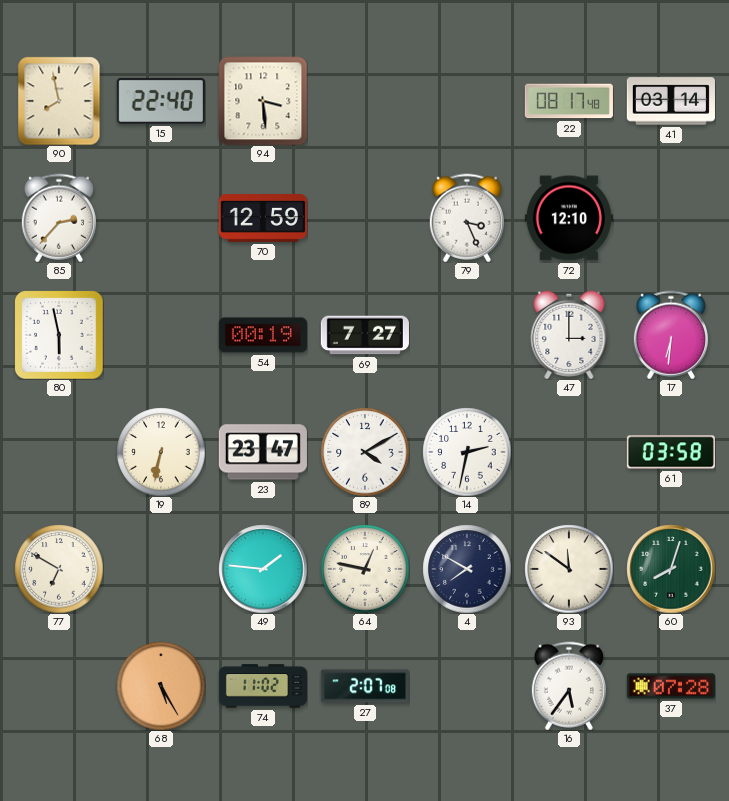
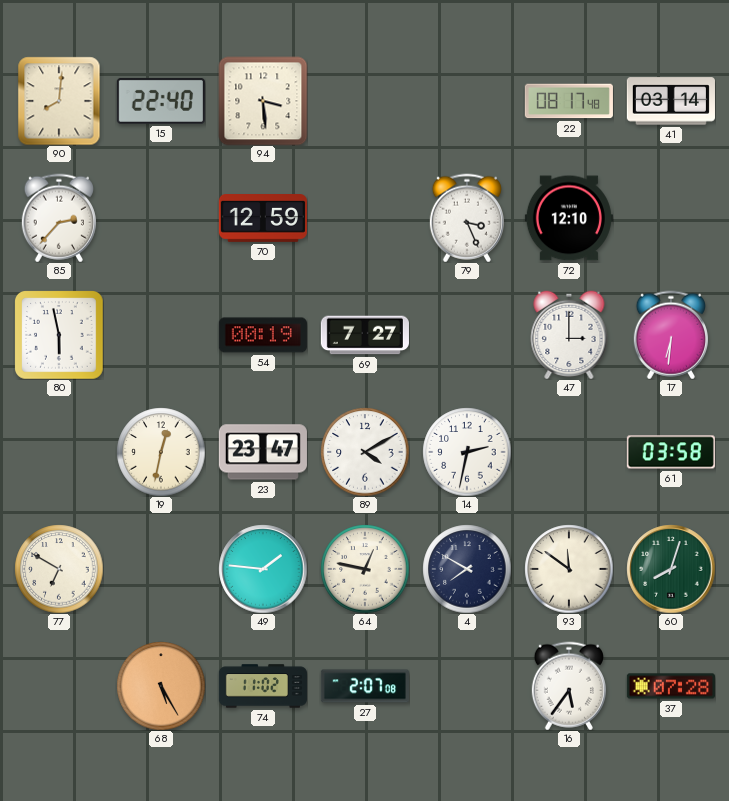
90: 7:58 -> 8:01
19: 6:32 -> 12:32
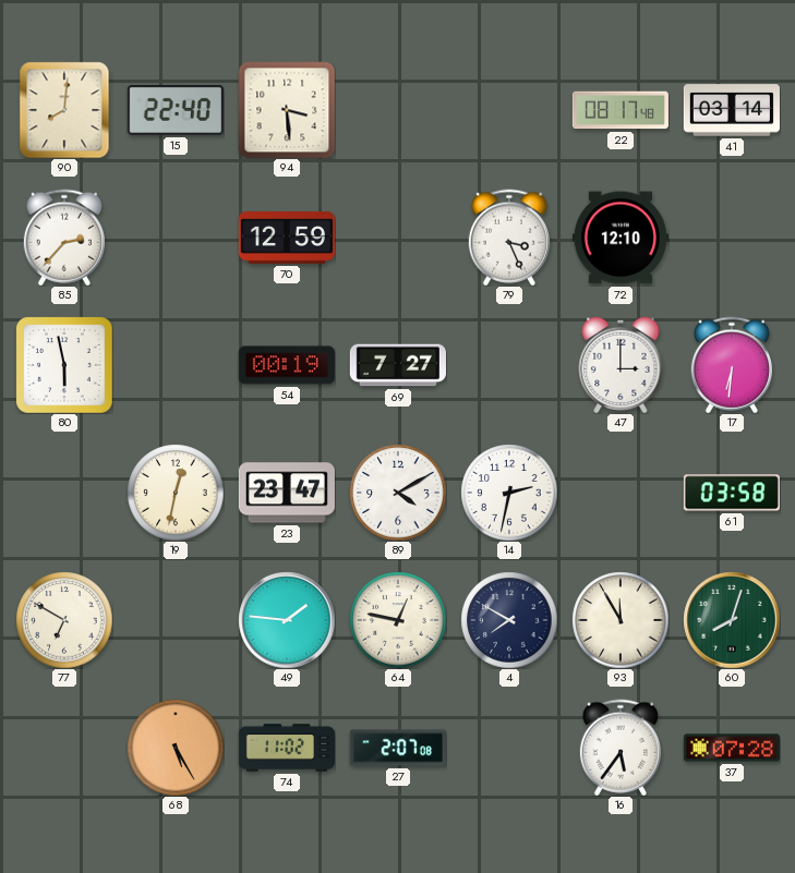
93: 11:51 -> 11:55
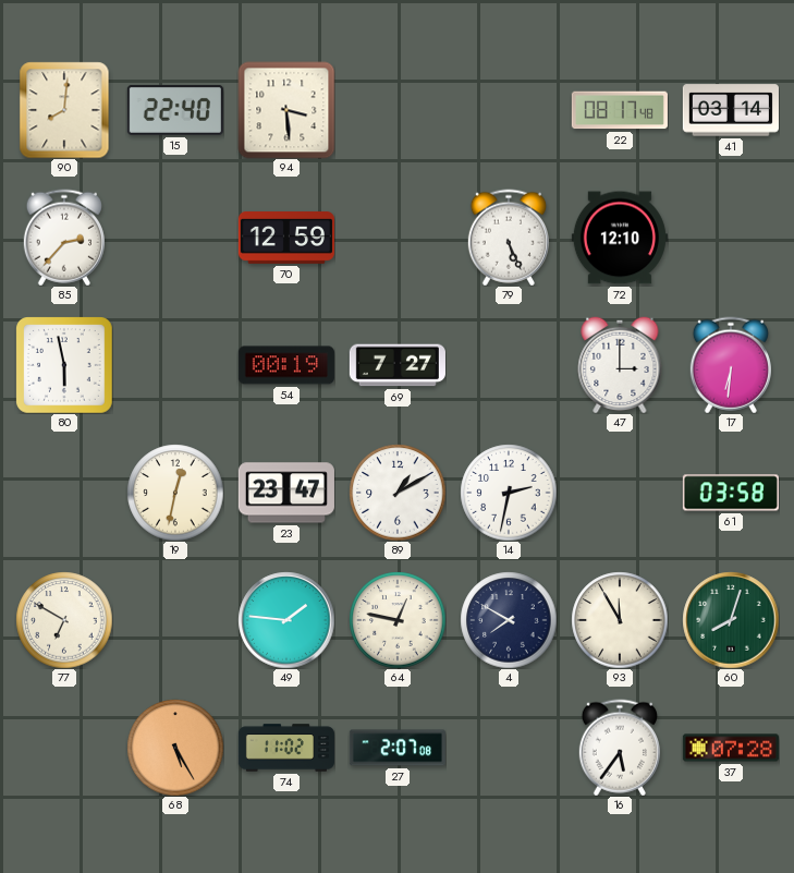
79: 3:26 -> 5:26
89: 4:10 -> 1:10
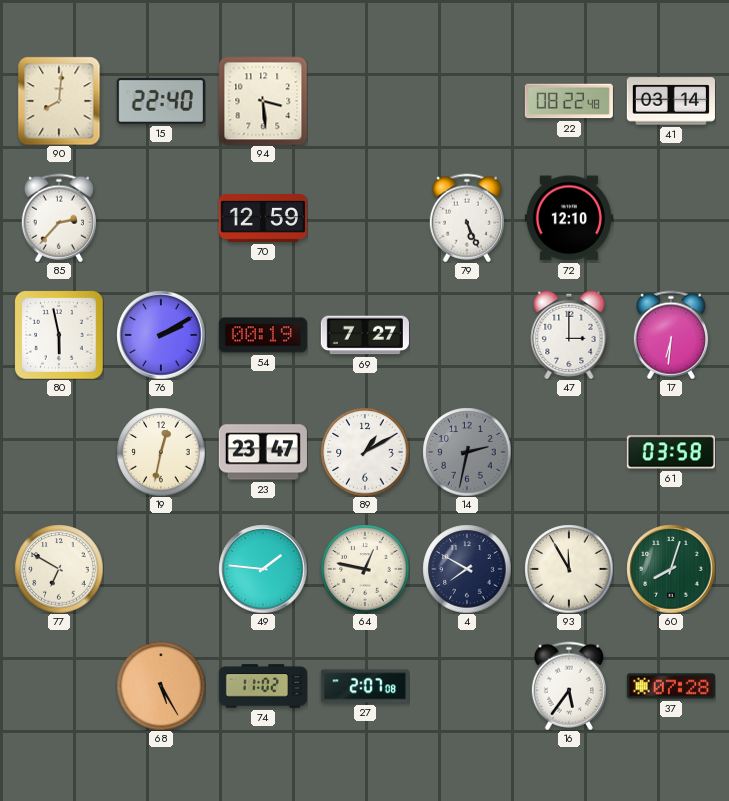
22: 08:17 -> 08:22
76: none -> 2:10
14 dial: white -> grey
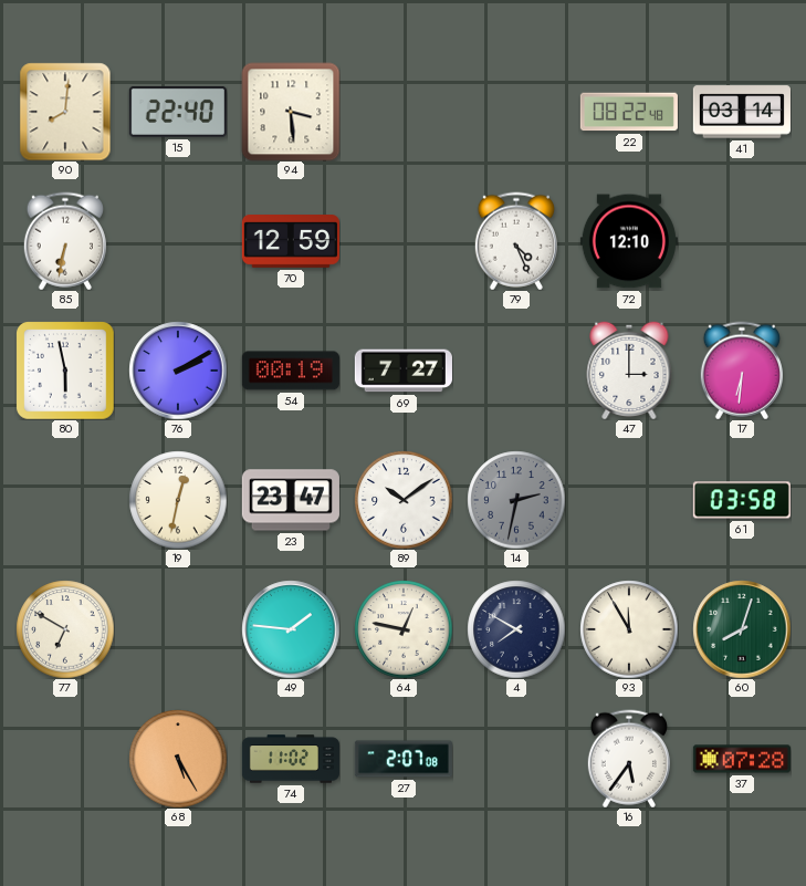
85: 2:37 -> 6:32
79: 5:26 -> 4:26
89: 1:10 -> 10:09
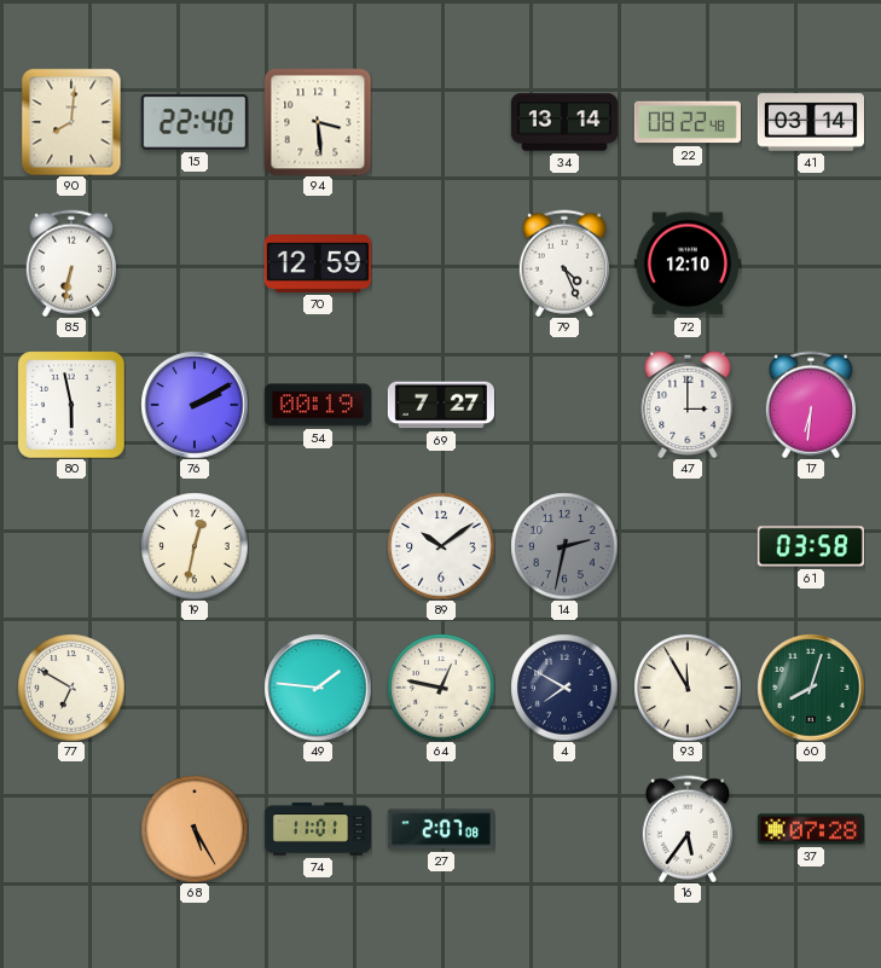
34: none -> 13:14
23: 23:47 -> none
74: 11:02 -> 11:01
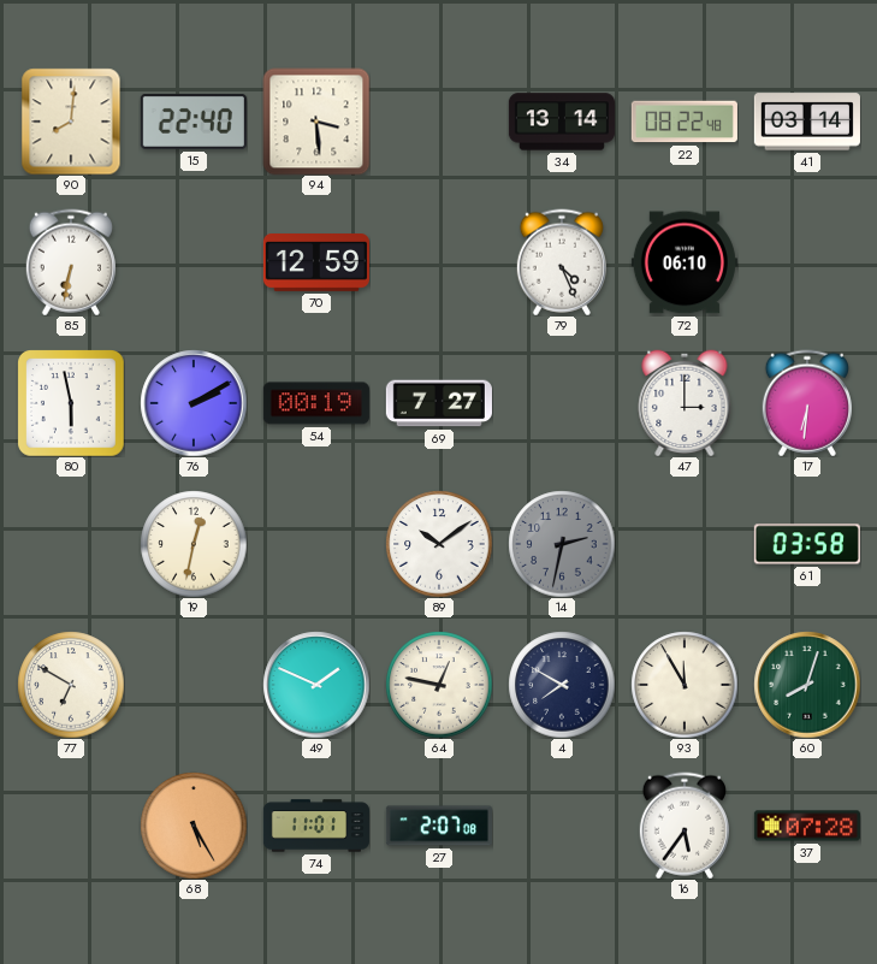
72: 12:10 -> 06:10
49: 1:46 -> 1:49
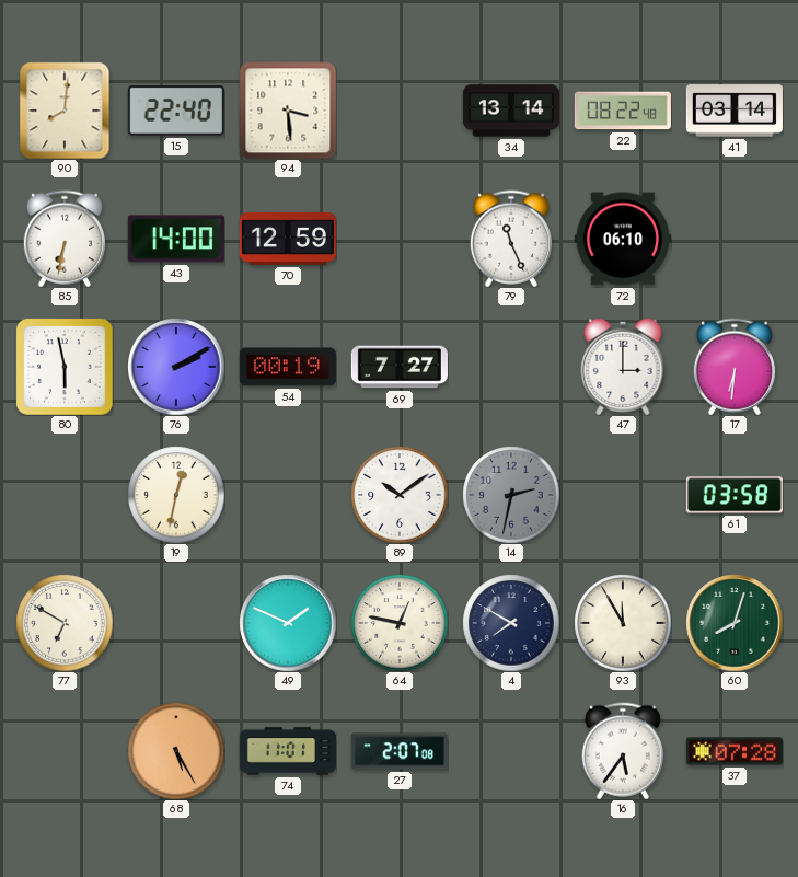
43: none -> 14:00
79: 4:26 -> 11:26
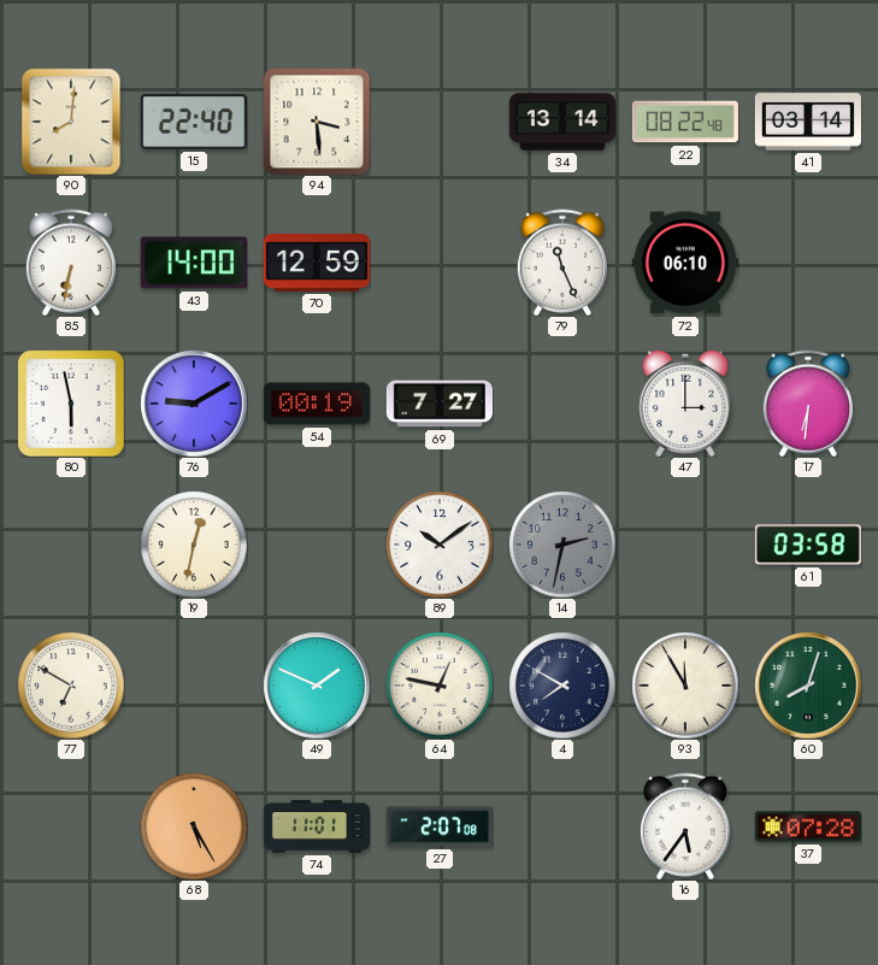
76: 2:10 -> 9:10
